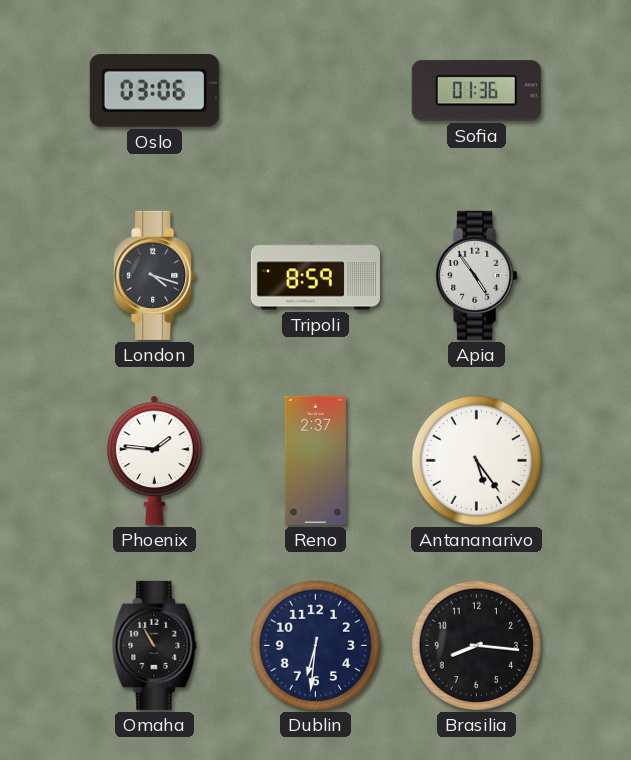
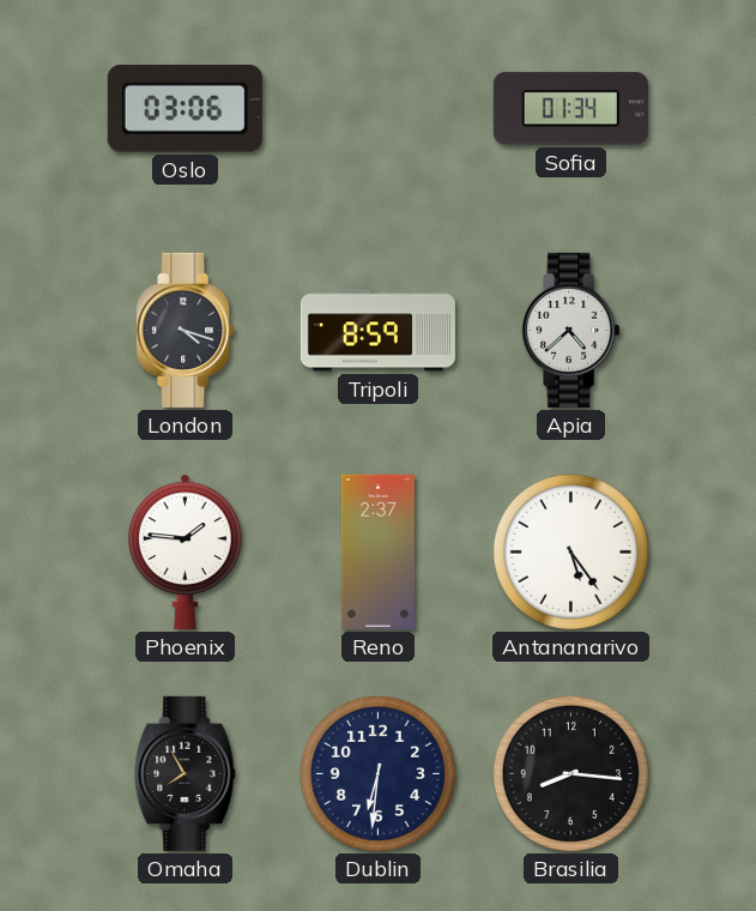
Sofia: 01:36 -> 01:34
Apia: 4:54 -> 4:38
Omaha: 10:55 -> 7:55
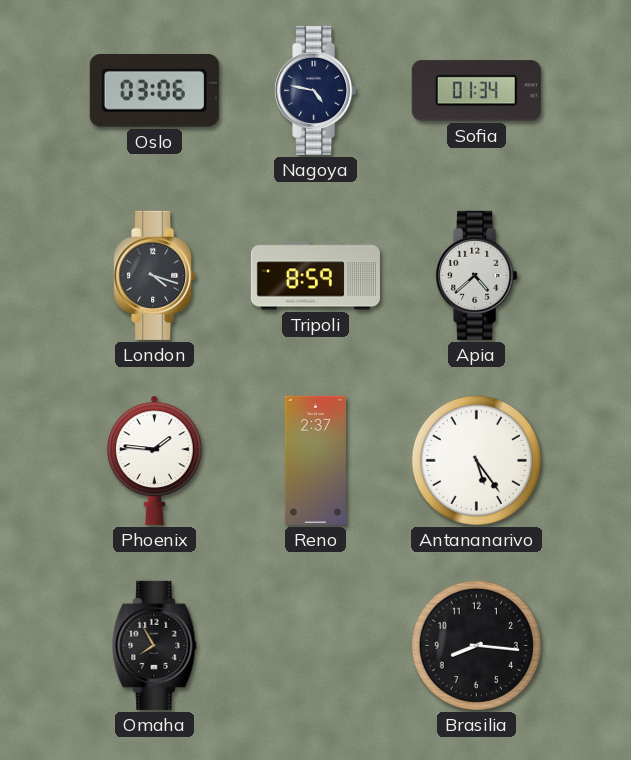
Nagoya: none -> 4:47
Dublin: 6:31 -> none
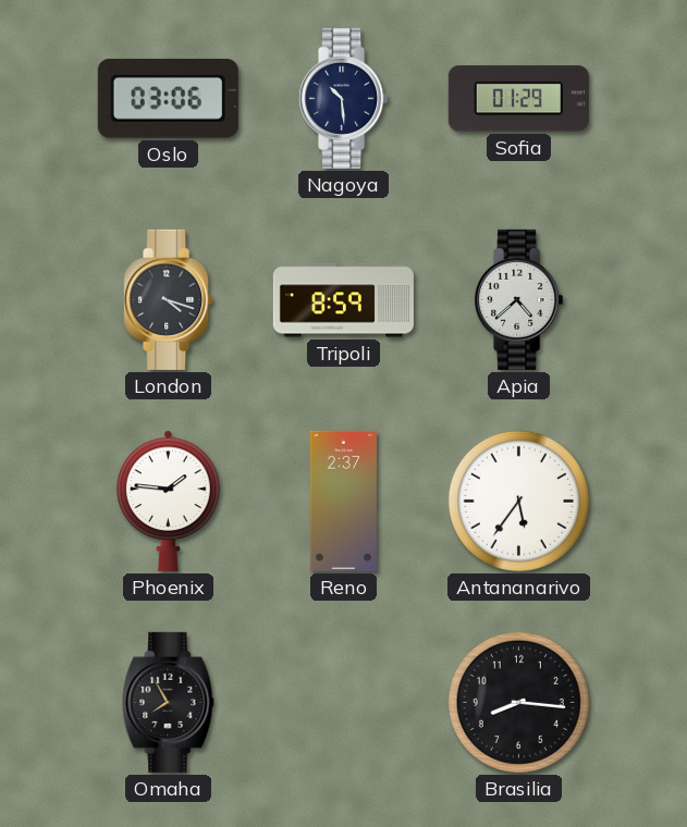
Nagoya: 4:47 -> 10:29
Sofia: 01:34 -> 01:29
Antananarivo: 5:24 -> 5:36
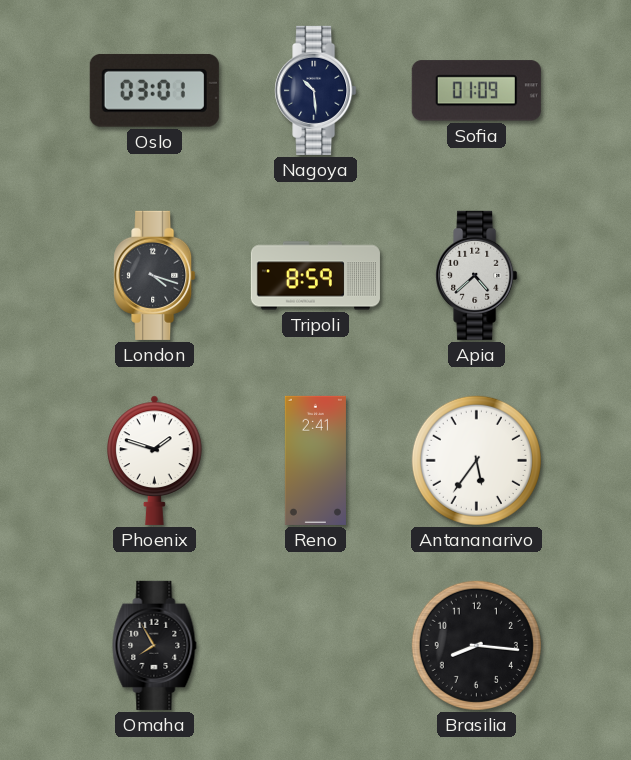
Oslo: 03:06 -> 03:01
Sofia: 01:29 -> 01:09
Phoenix: 1:46 -> 1:48
Reno: 2:37 -> 2:41
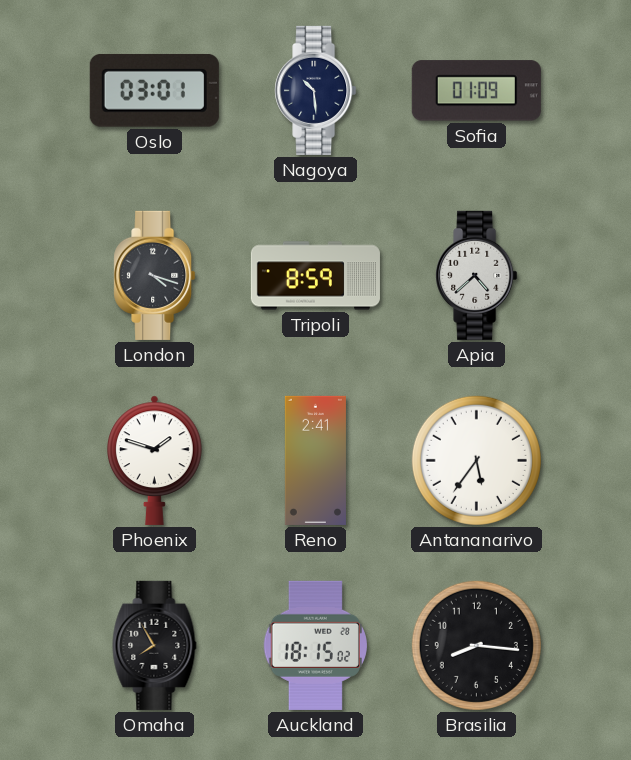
Auckland: none -> 18:15
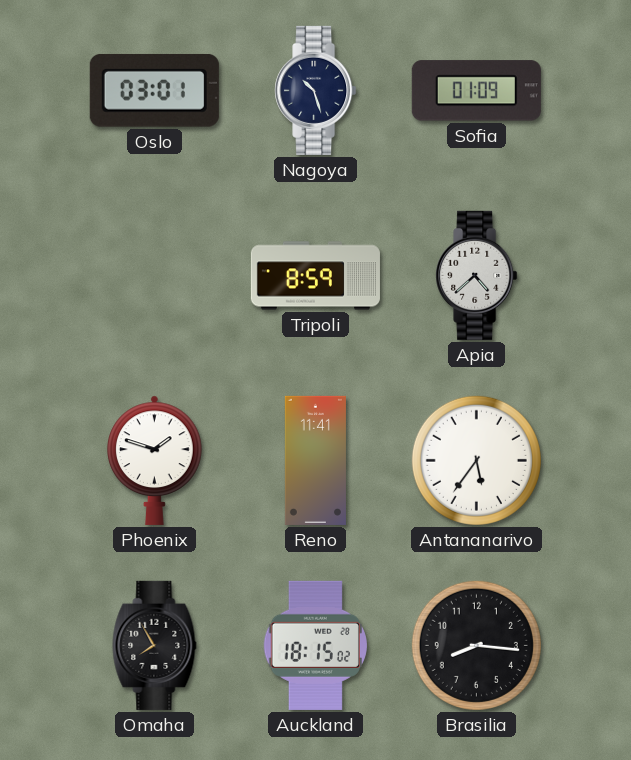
Nagoya: 10:29 -> 10:27
London: 4:18 -> none
Reno: 2:41 -> 11:41
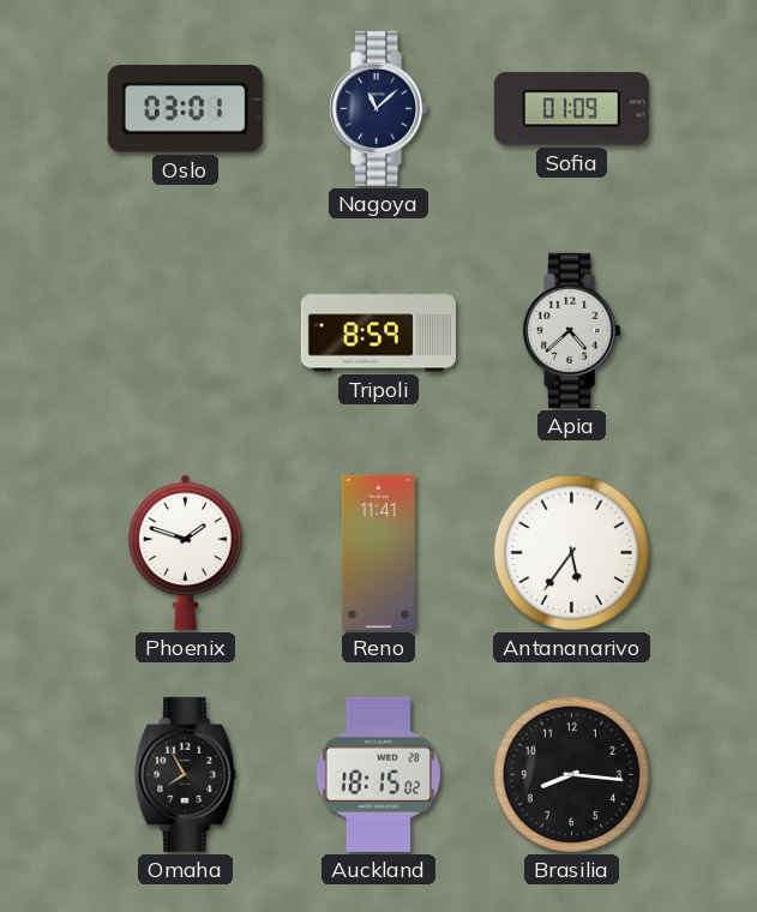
Nagoya: 10:27 -> 11:08
